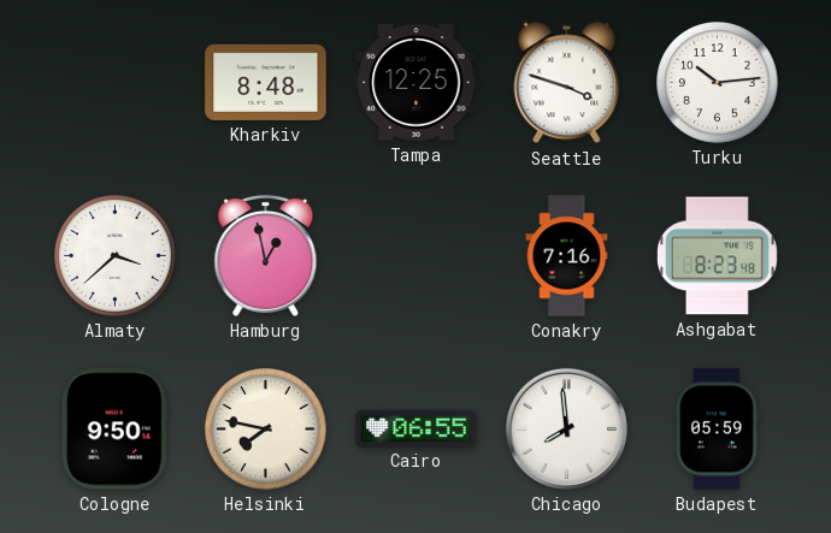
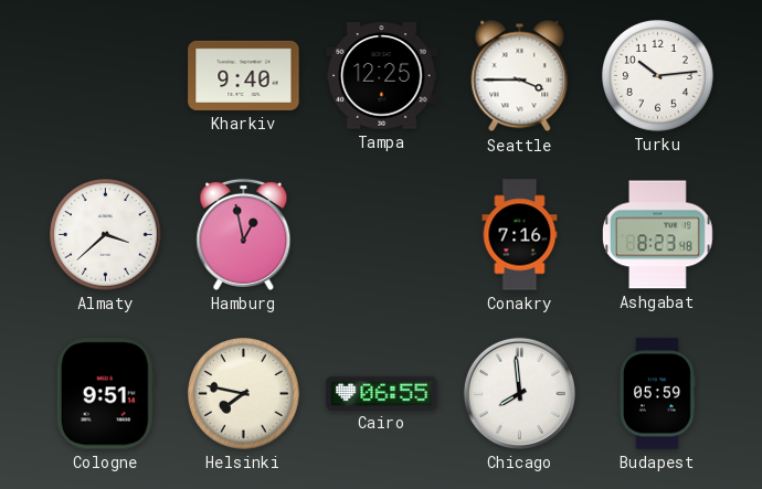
Kharkiv: 8:48 -> 9:40
Seattle: 3:48 -> 3:45
Cologne: 9:50 -> 9:51
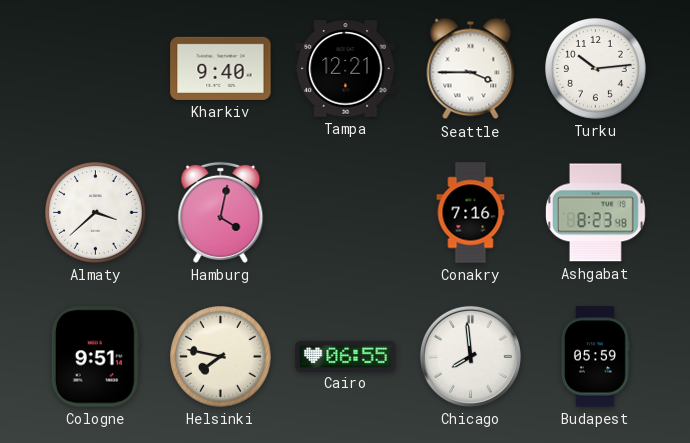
Tampa: 12:25 -> 12:21
Hamburg: 12:58 -> 4:02
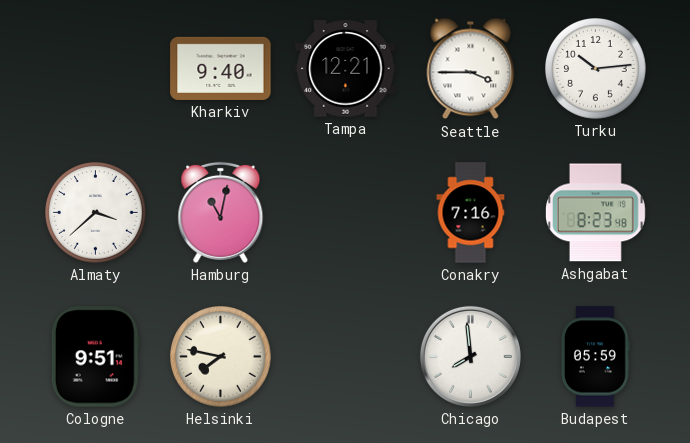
Hamburg: 4:02 -> 11:02
Cairo: 06:55 -> none
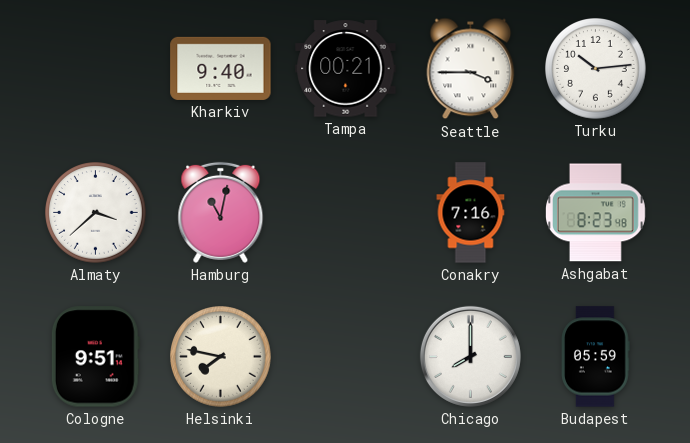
Tampa: 12:21 -> 00:21
Chicago: 7:59 -> 8:00
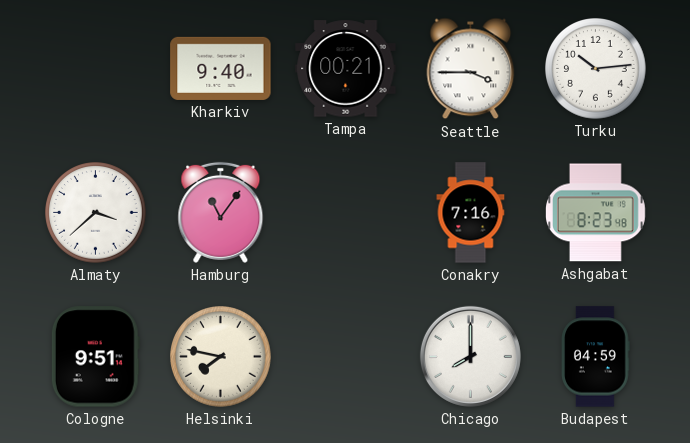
Hamburg: 11:02 -> 11:06
Budapest: 05:59 -> 04:59
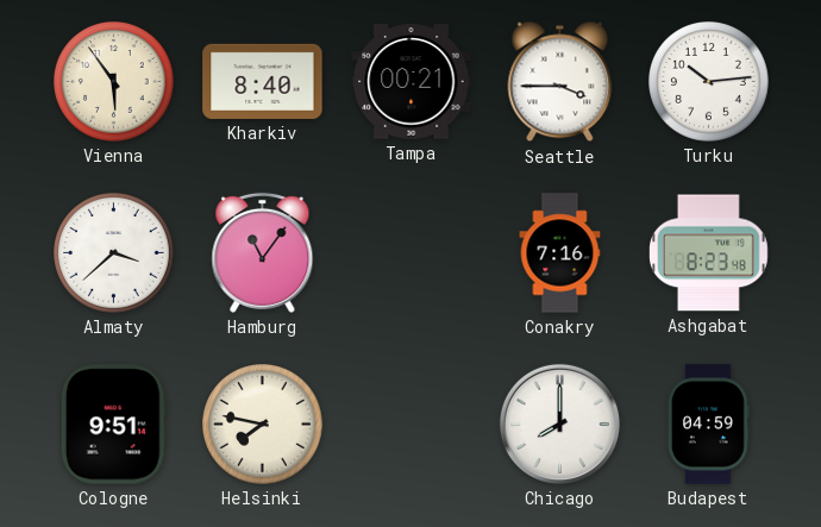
Vienna: none -> 5:54
Kharkiv: 9:40 -> 8:40
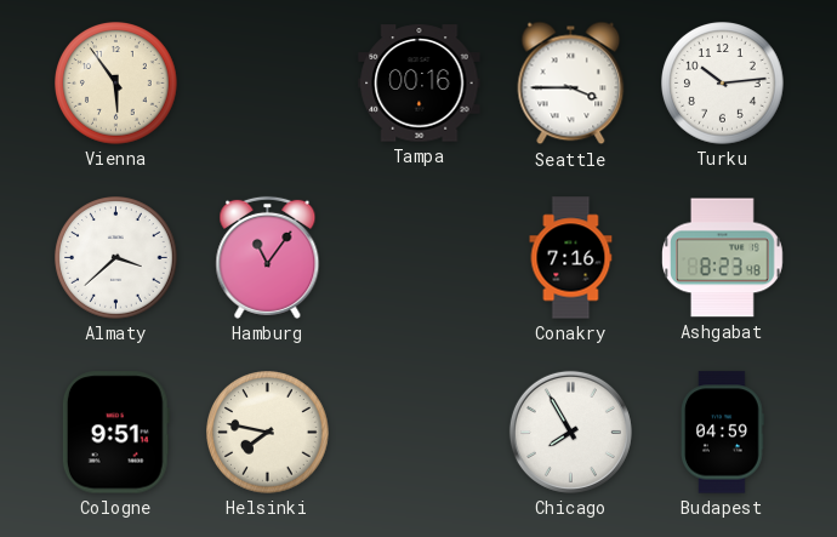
Kharkiv: 8:40 -> none
Tampa: 00:21 -> 00:16
Chicago: 8:00 -> 7:55
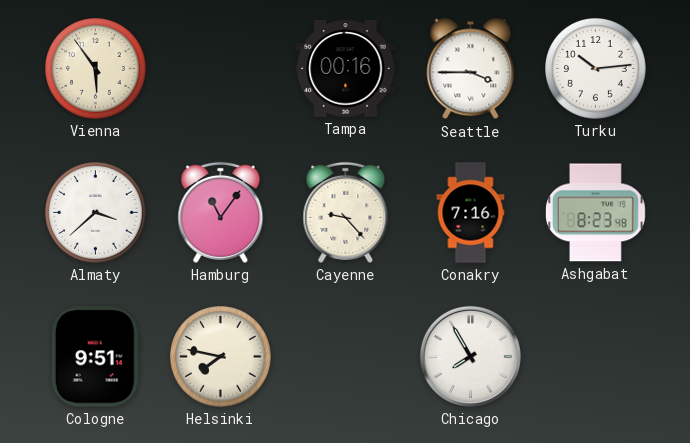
Cayenne: none -> 9:23
Budapest: 04:59 -> none
